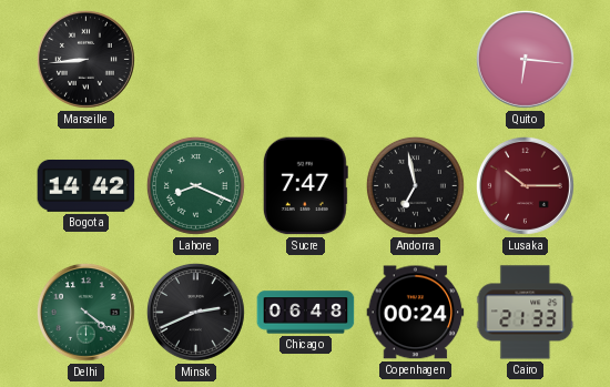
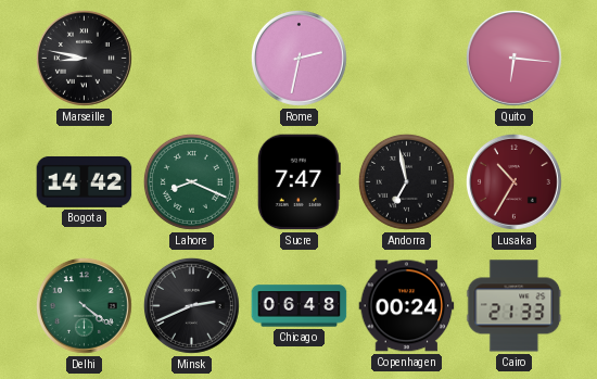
Marseille: 8:44 -> 8:47
Rome: none -> 2:32
Lusaka: 10:15 -> 10:35
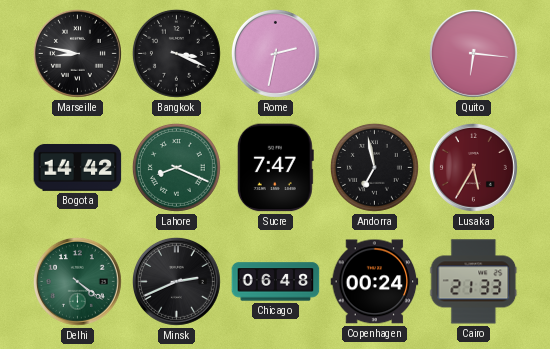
Bangkok: none -> 3:19
Lusaka: 10:35 -> 5:35
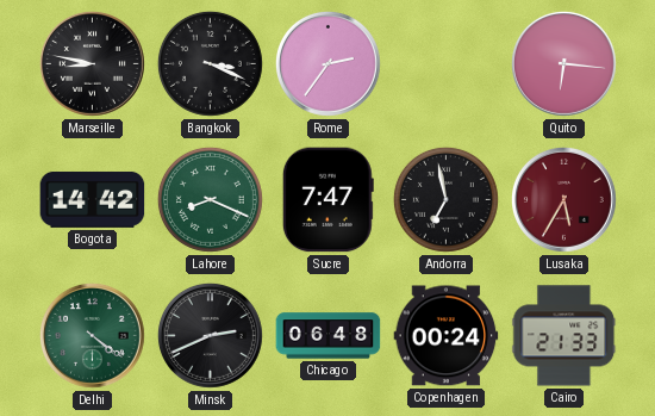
Rome: 2:32 -> 2:36
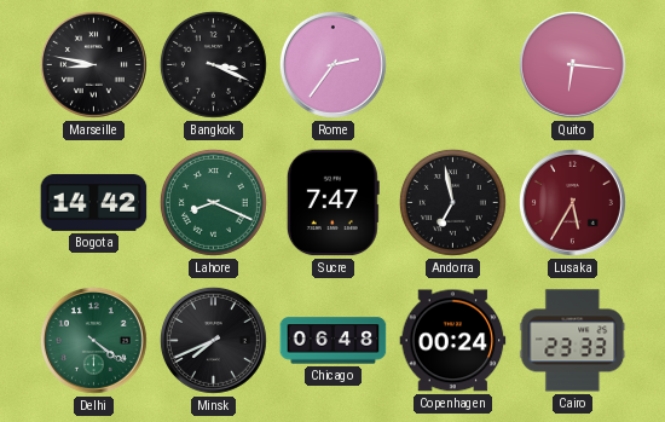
Minsk: 2:41 -> 7:41
Cairo: 21:33 -> 23:33
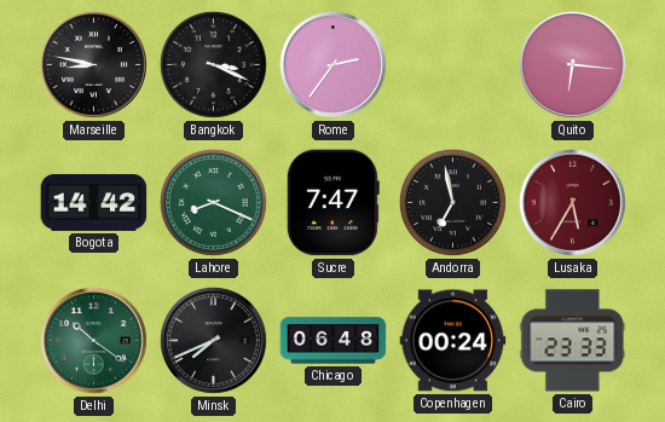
Delhi: 4:21 -> 10:21
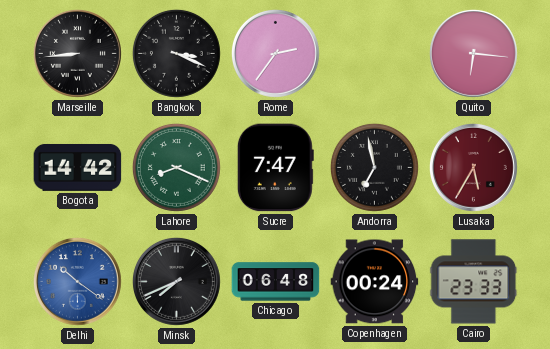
Marseille: 8:47 -> 8:44
Delhi dial: green -> blue
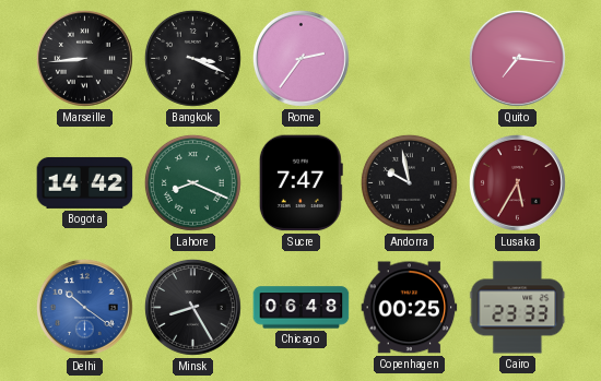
Quito: 6:16 -> 7:16
Andorra: 6:58 -> 9:58
Minsk: 7:41 -> 8:25
Copenhagen: 00:24 -> 00:25
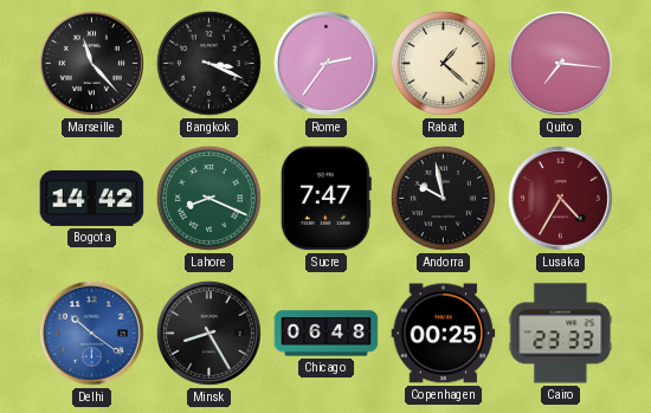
Marseille: 8:44 -> 11:23
Rabat: none -> 1:22
Lusaka: 5:35 -> 4:35
